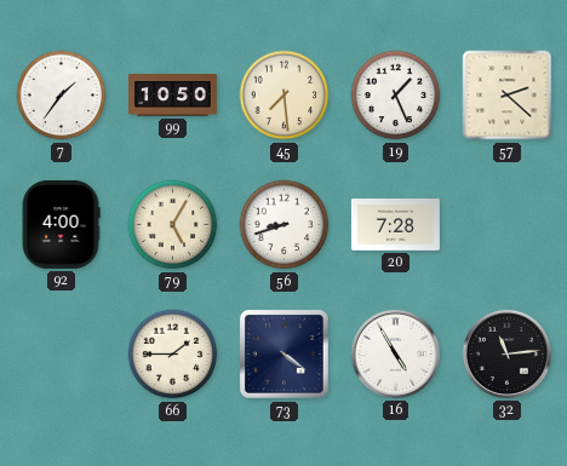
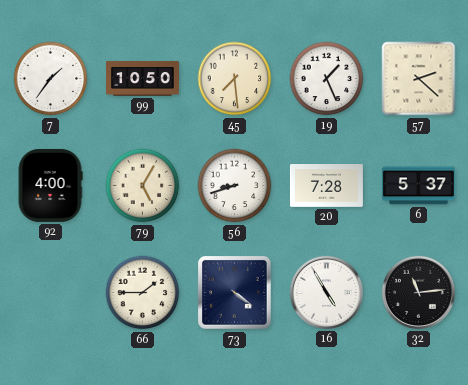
6: none -> 5:37
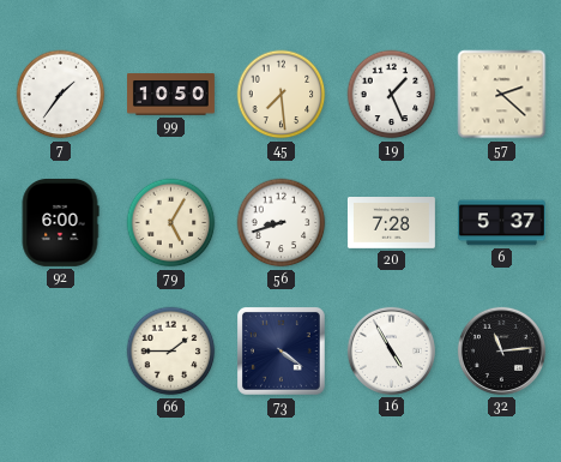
92: 4:00 -> 6:00
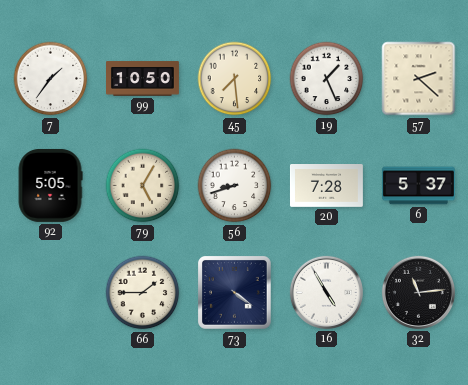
92: 6:00 -> 5:05
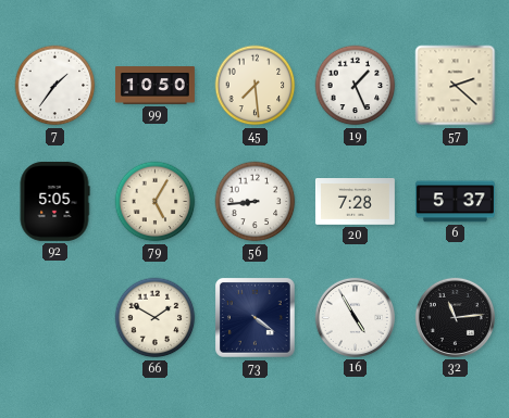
56: 8:42 -> 8:44
66: 1:45 -> 1:50
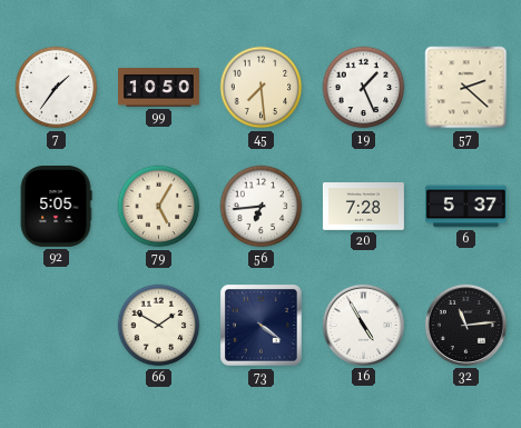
56: 8:44 -> 6:44
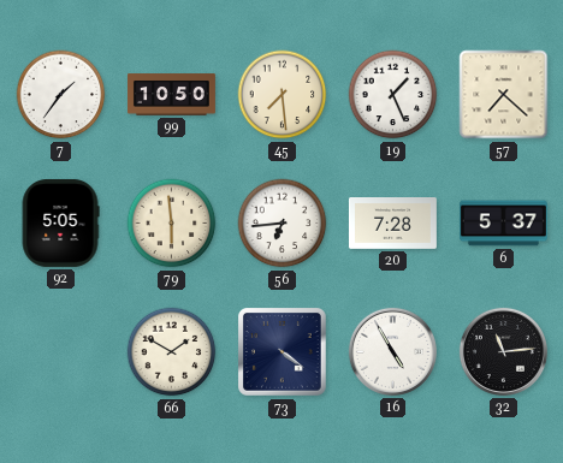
57: 2:22 -> 7:22
79: 5:05 -> 5:59
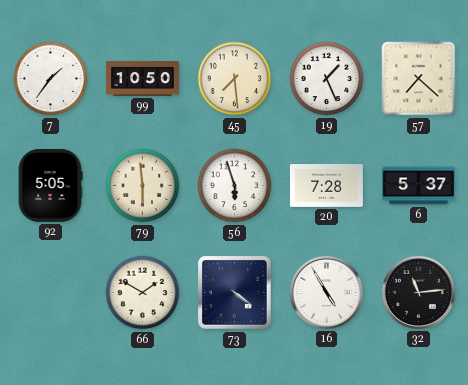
56: 6:44 -> 5:57
